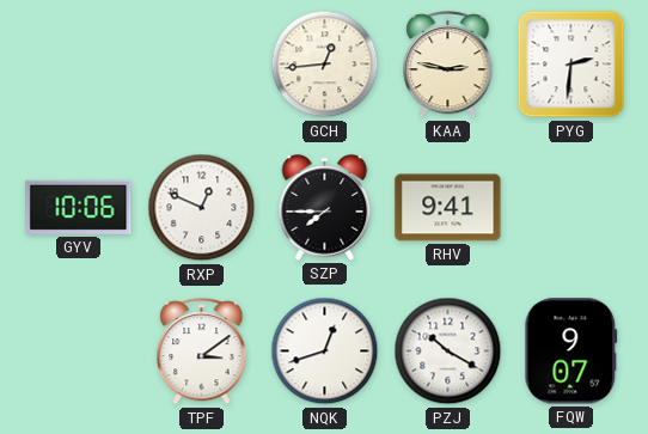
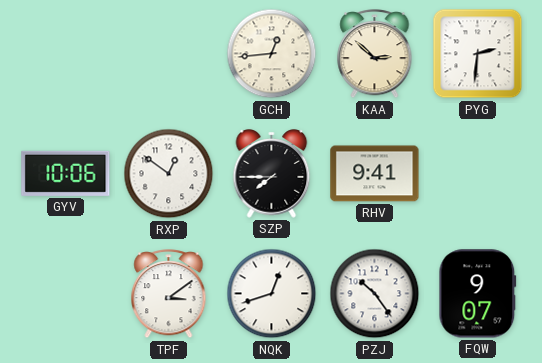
KAA: 2:47 -> 2:52
RXP: 12:49 -> 12:51
PZJ: 10:20 -> 10:24
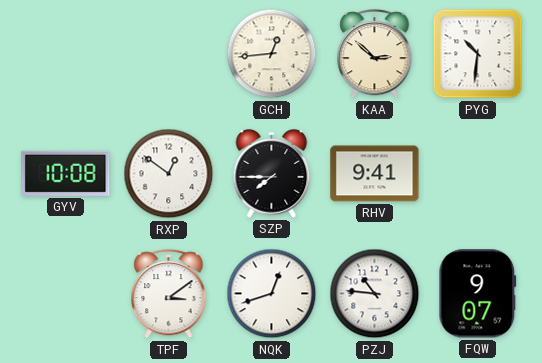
PYG: 2:31 -> 10:31
GYV: 10:06 -> 10:08
PZJ: 10:24 -> 10:46
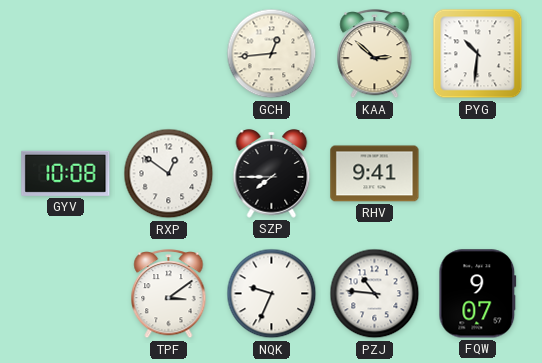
NQK: 12:42 -> 9:34
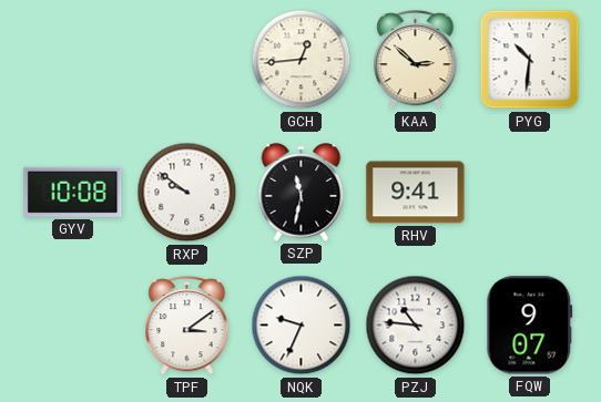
RXP: 12:51 -> 9:51
SZP: 7:45 -> 11:32
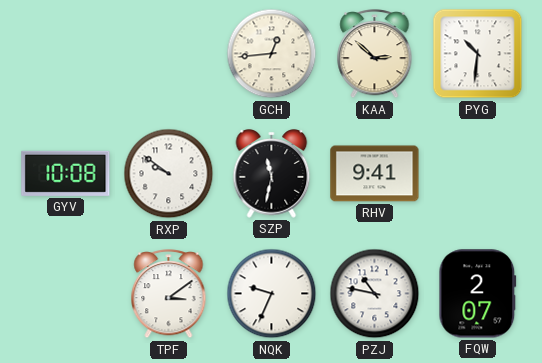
PZJ: 10:46 -> 10:47
FQW: 9:07 -> 2:07
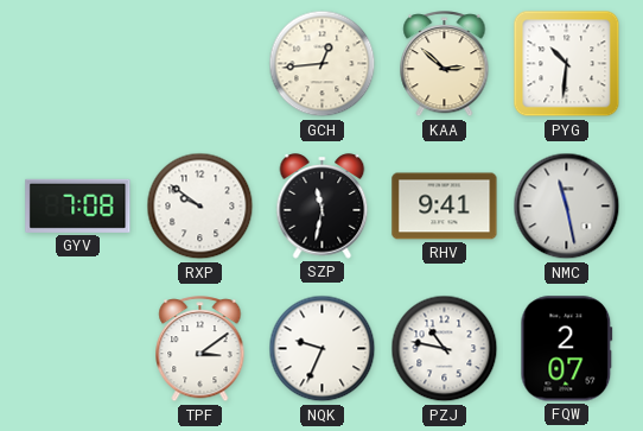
GYV: 10:08 -> 7:08
NMC: none -> 11:28
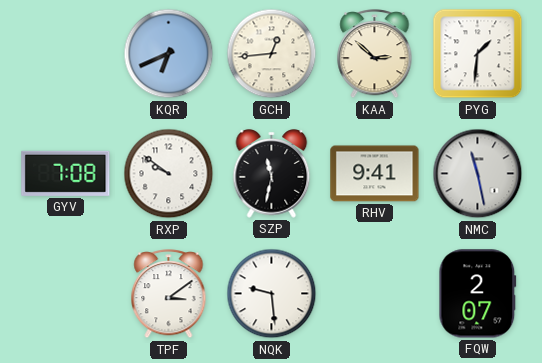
KQR: none -> 6:41
PYG: 10:31 -> 1:31
NQK: 9:34 -> 9:29
PZJ: 10:47 -> none
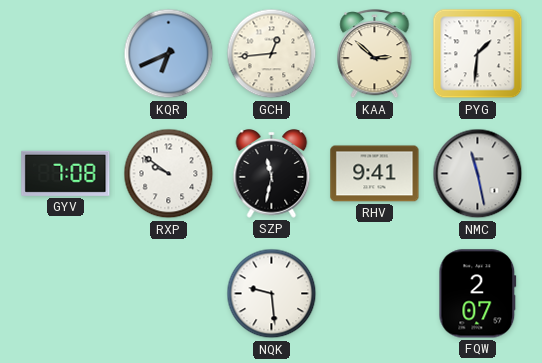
TPF: 3:09 -> none
